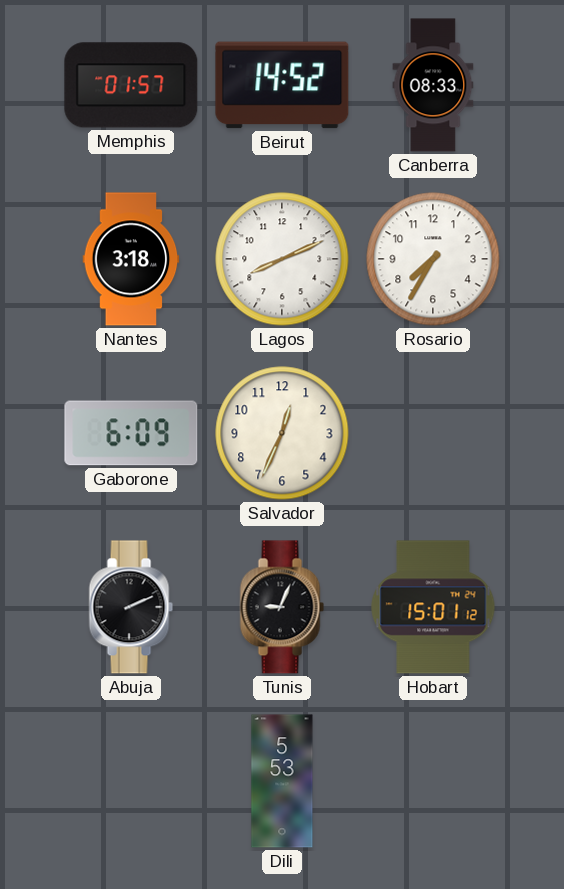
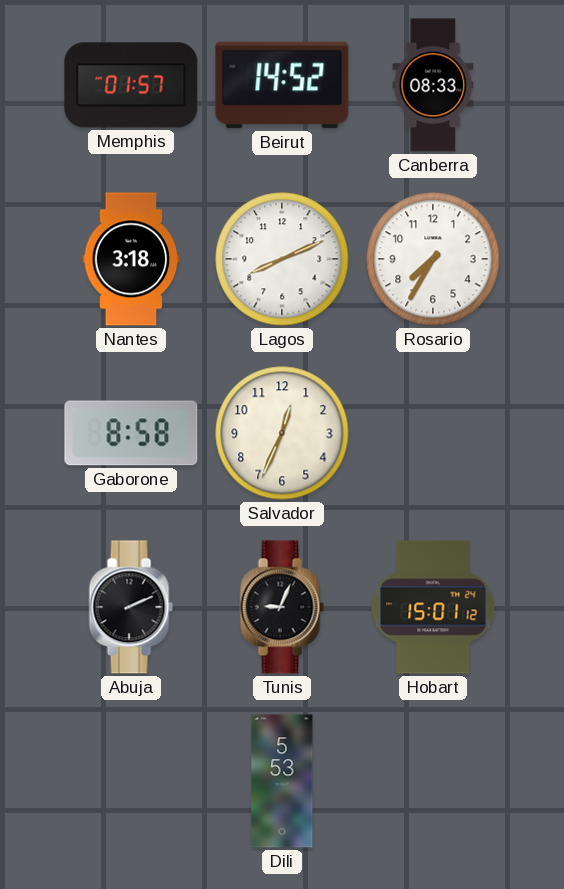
Gaborone: 6:09 -> 8:58
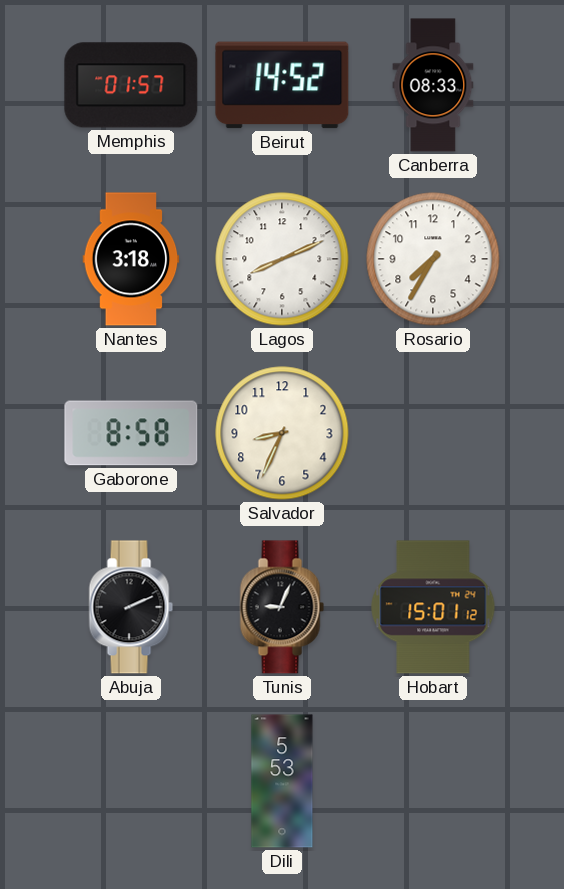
Salvador: 12:34 -> 8:34
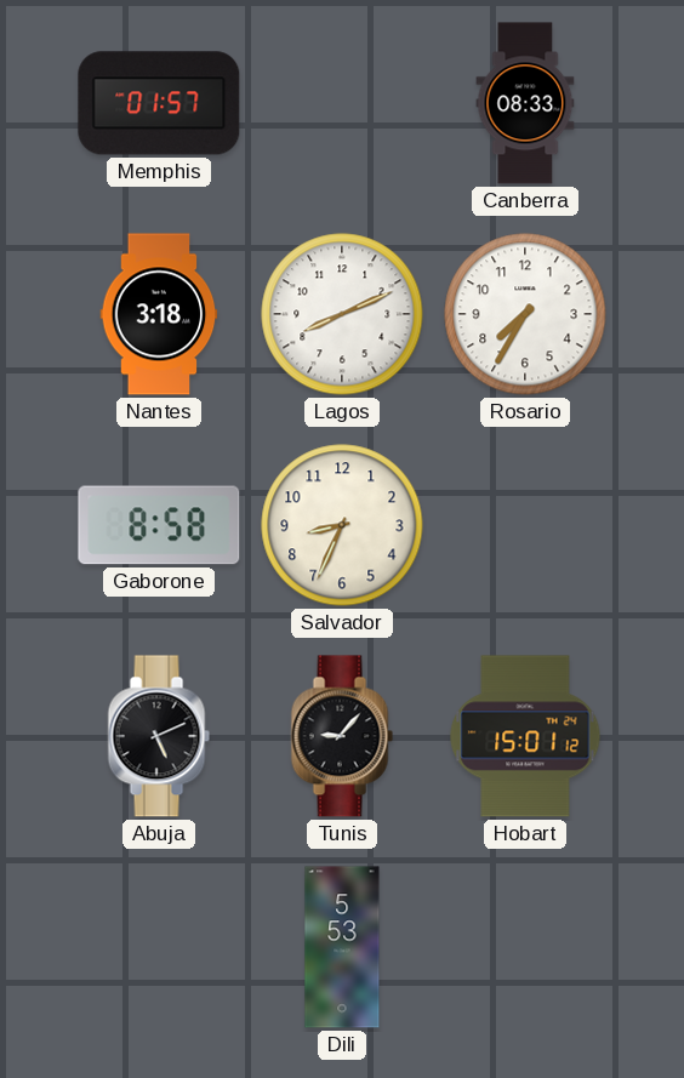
Beirut: 14:52 -> none
Abuja: 2:11 -> 5:11
Tunis: 9:04 -> 9:07
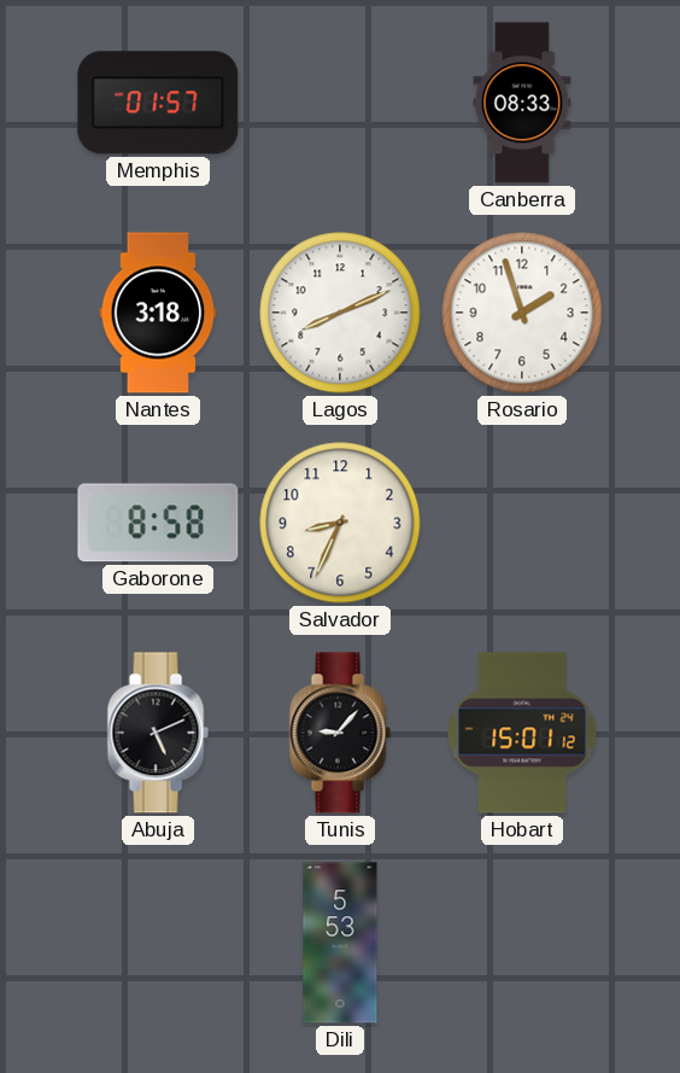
Rosario: 7:35 -> 1:57
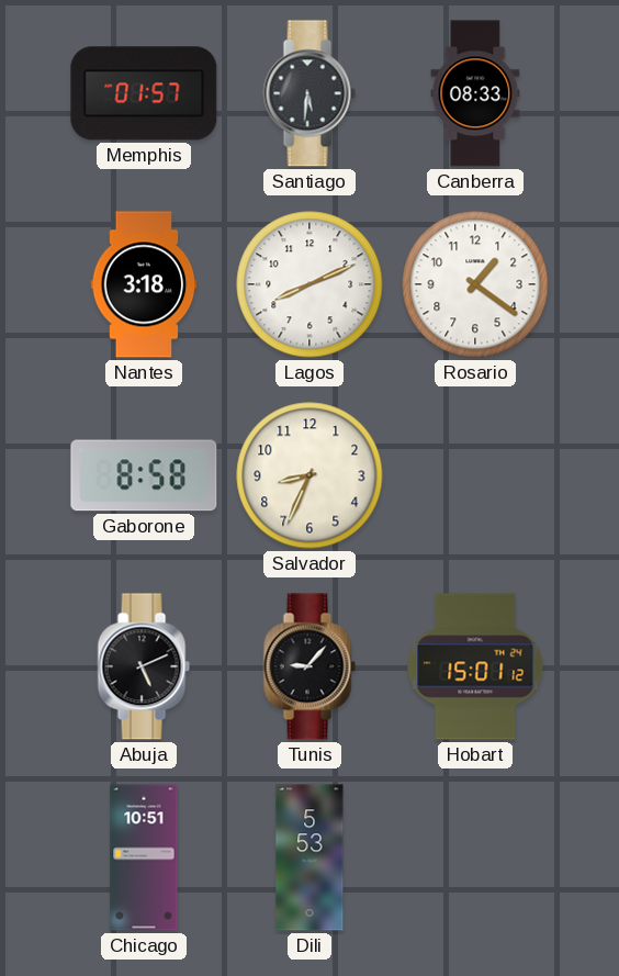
Santiago: none -> 5:31
Rosario: 1:57 -> 1:21
Chicago: none -> 10:51
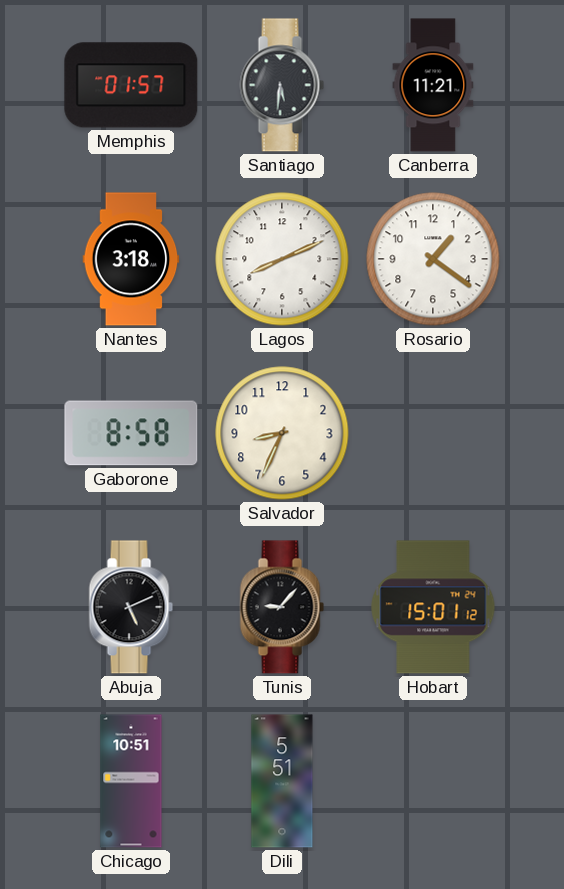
Canberra: 08:33 -> 11:21
Dili: 5:53 -> 5:51
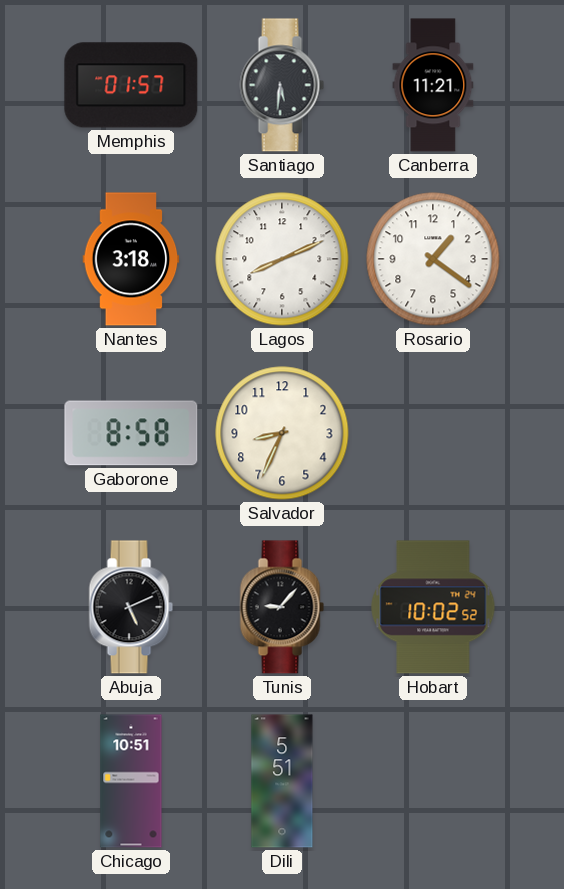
Hobart: 15:01 -> 10:02
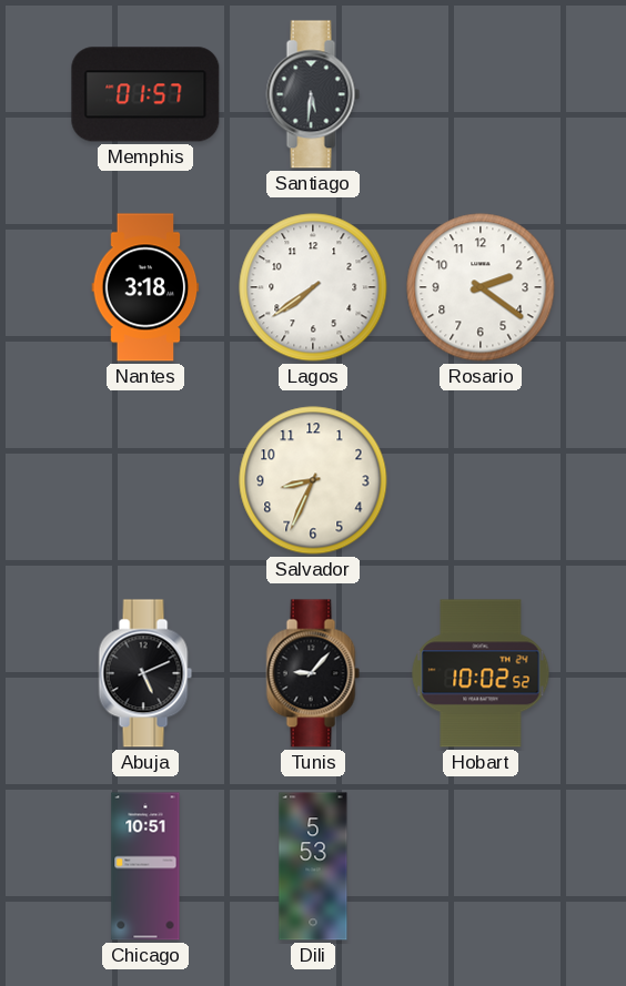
Canberra: 11:21 -> none
Lagos: 8:11 -> 7:39
Rosario: 1:21 -> 2:21
Gaborone: 8:58 -> none
Dili: 5:51 -> 5:53
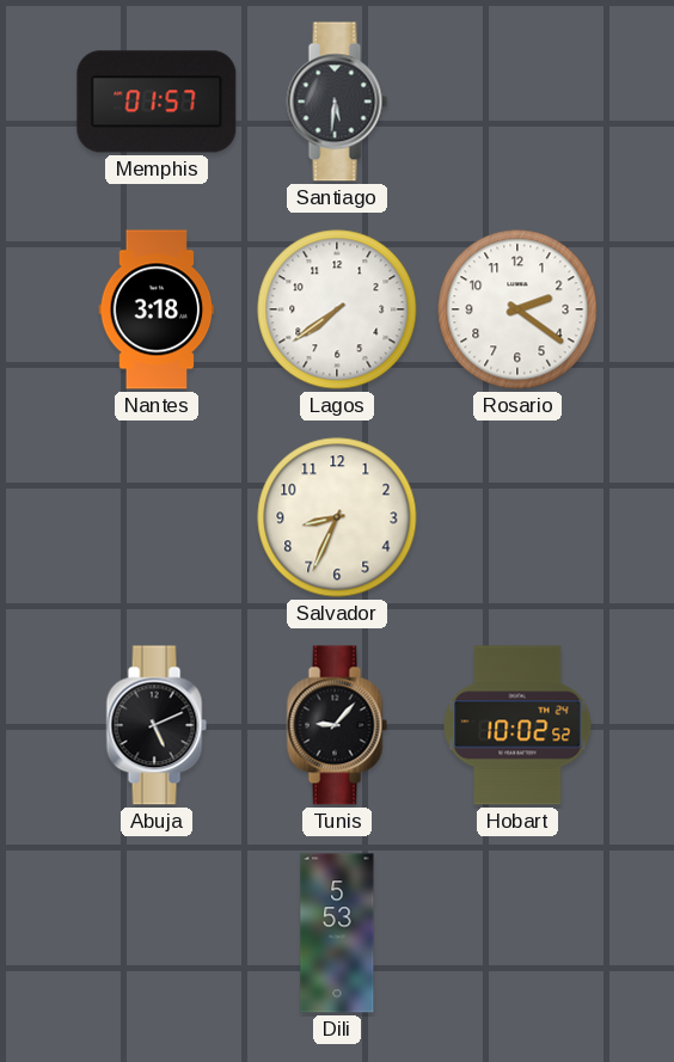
Chicago: 10:51 -> none
